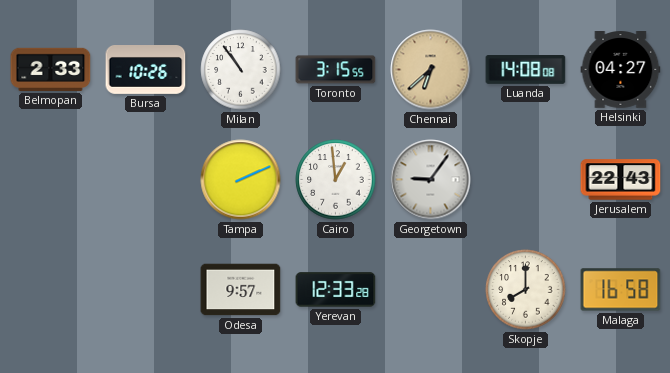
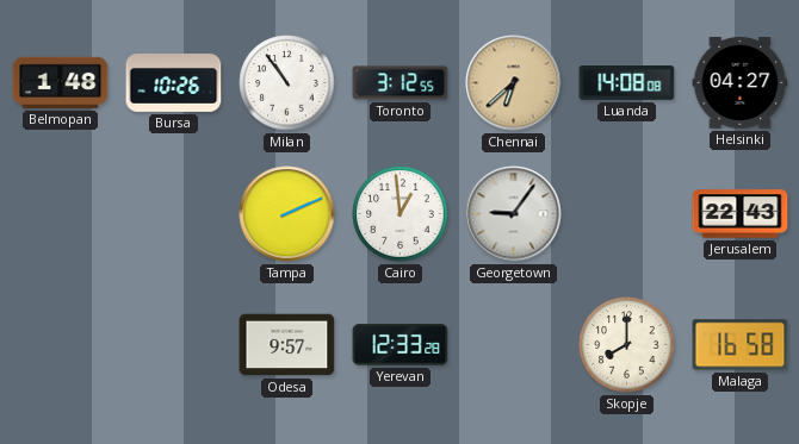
Belmopan: 2:33 -> 1:48
Toronto: 3:15 -> 3:12
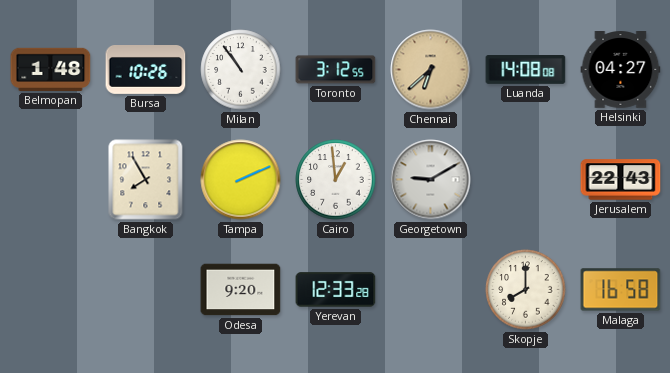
Bangkok: none -> 7:55
Georgetown: 9:06 -> 9:10
Odesa: 9:57 -> 9:20
